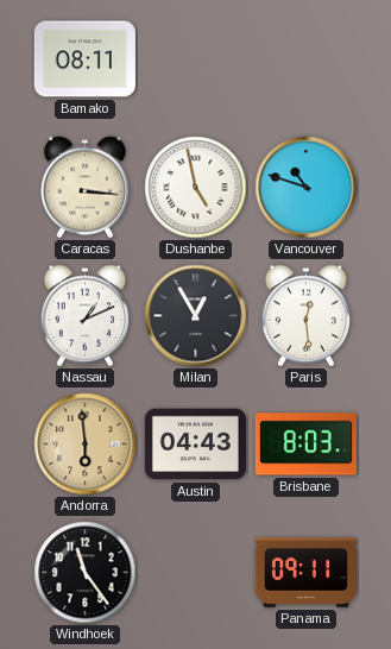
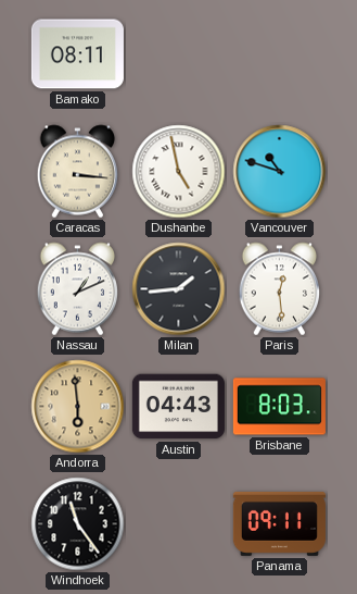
Milan: 12:55 -> 1:44
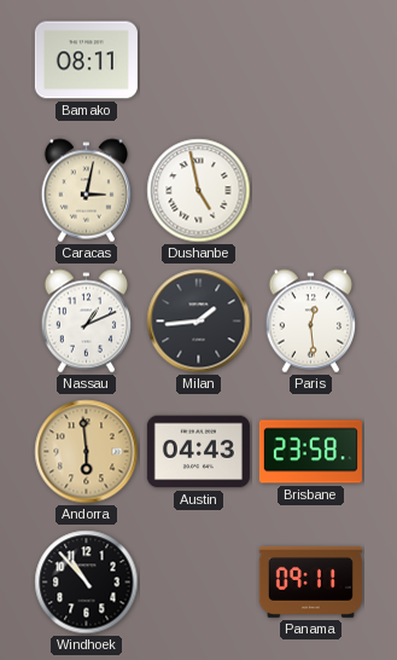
Caracas: 3:16 -> 3:02
Vancouver: 10:48 -> none
Brisbane: 8:03 -> 23:58
Windhoek: 11:24 -> 10:53
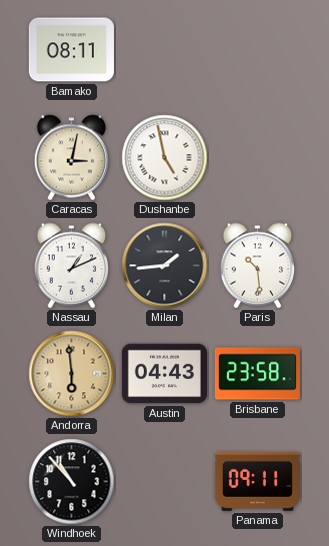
Paris: 12:29 -> 10:29
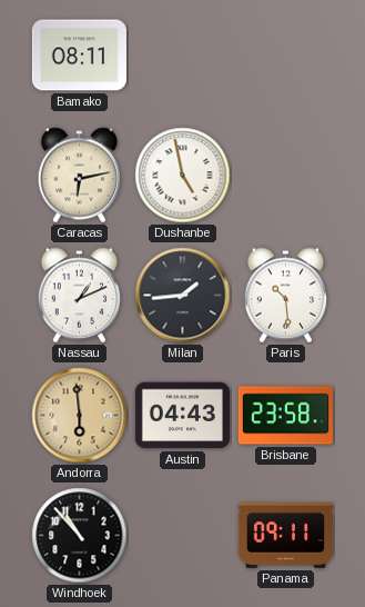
Caracas: 3:02 -> 6:13
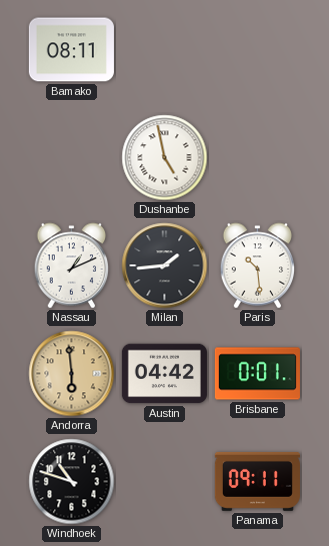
Caracas: 6:13 -> none
Austin: 04:43 -> 04:42
Brisbane: 23:58 -> 0:01
Windhoek: 10:53 -> 10:48
